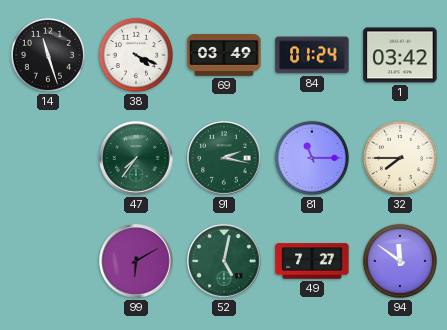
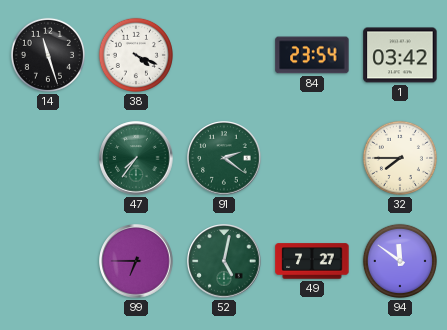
69: 03:49 -> none
84: 01:24 -> 23:54
91: 2:17 -> 2:21
81: 11:15 -> none
99: 6:10 -> 6:45
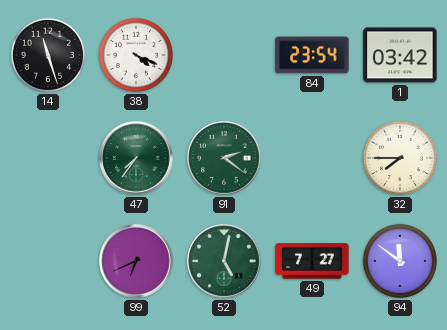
99: 6:45 -> 6:41
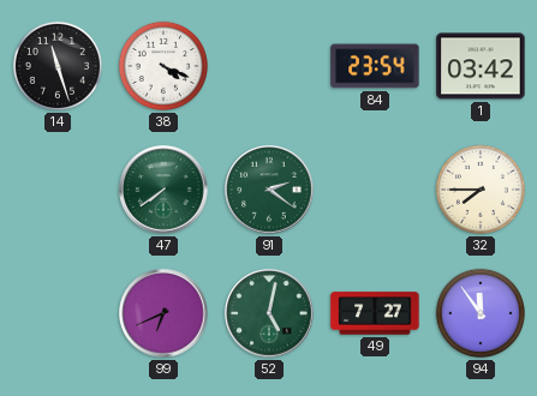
47: 7:36 -> 7:39
94: 11:51 -> 11:54
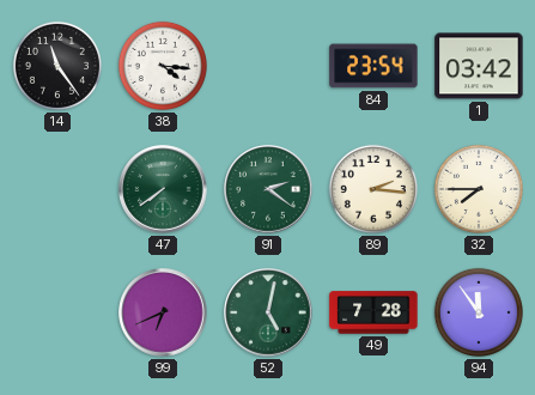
14: 11:27 -> 11:24
38: 4:19 -> 4:16
89: none -> 2:16
49: 7:27 -> 7:28
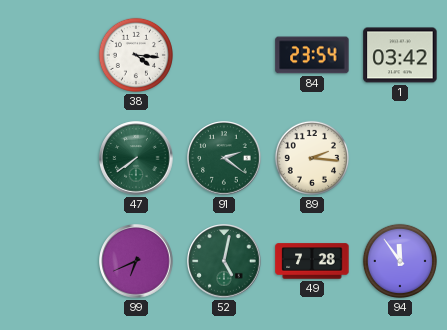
14: 11:24 -> none
32: 7:45 -> none
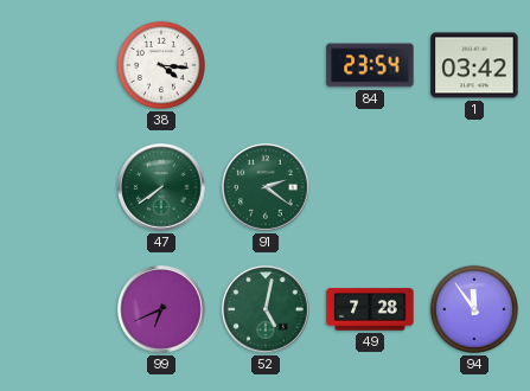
89: 2:16 -> none
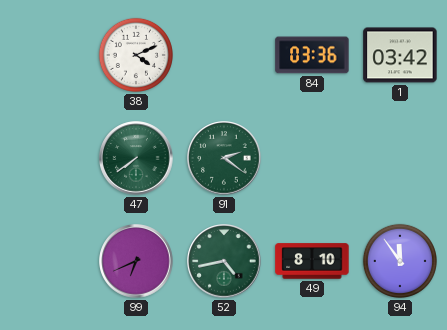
38: 4:16 -> 4:11
84: 23:54 -> 03:36
52: 5:02 -> 4:43
49: 7:28 -> 8:10
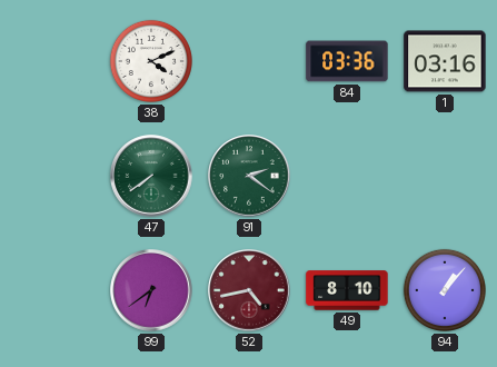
1: 03:42 -> 03:16
99: 6:41 -> 6:39
52 dial: green -> burgundy
94: 11:54 -> 1:07
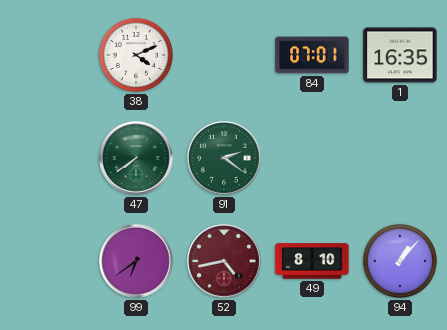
84: 03:36 -> 07:01
1: 03:16 -> 16:35
